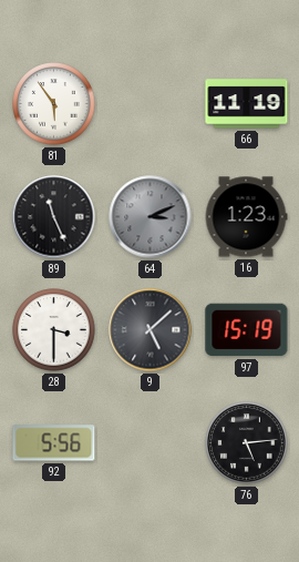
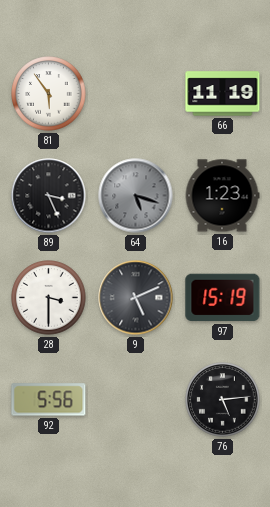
89: 11:26 -> 3:26
64: 3:11 -> 5:18
9: 5:08 -> 5:11
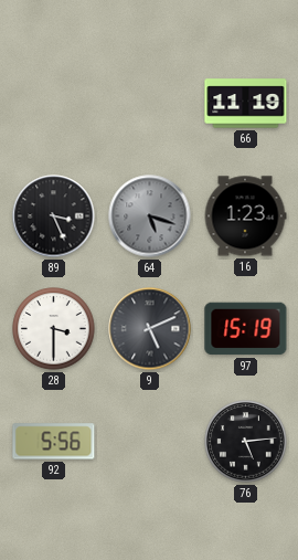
81: 5:54 -> none
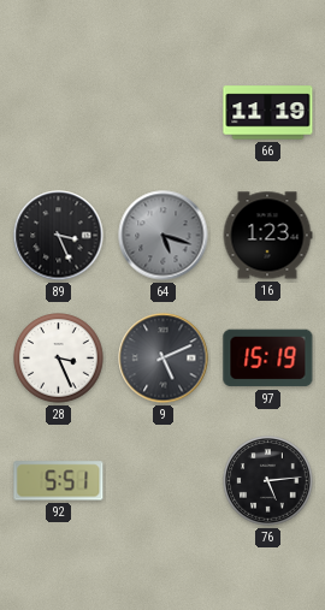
28: 3:30 -> 3:26
92: 5:56 -> 5:51
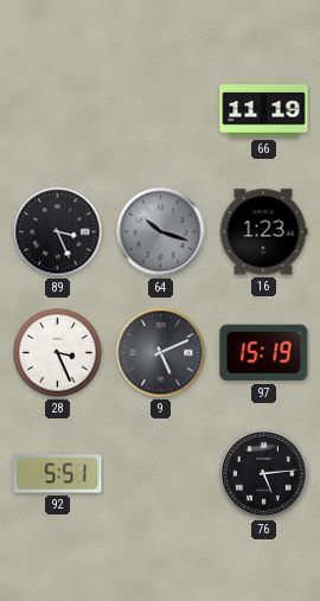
64: 5:18 -> 10:18
